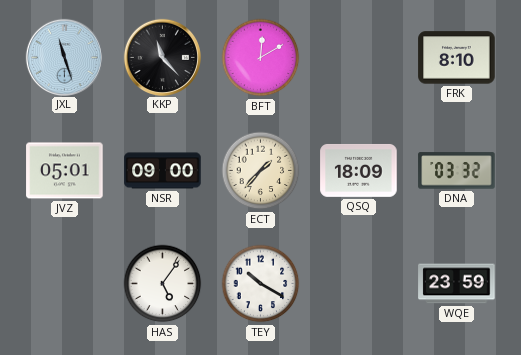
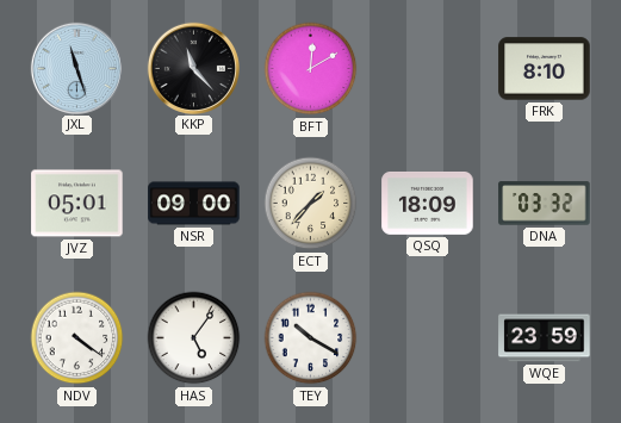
NDV: none -> 4:21
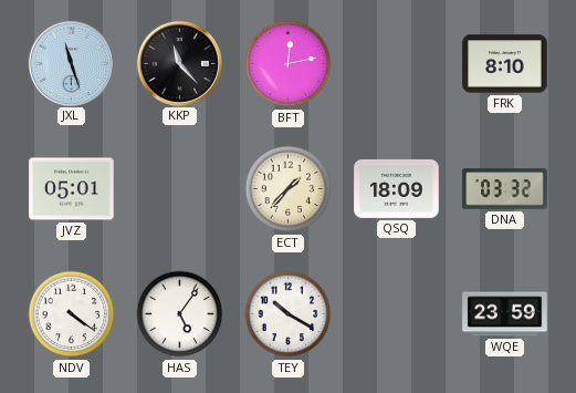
BFT: 12:10 -> 12:13
NSR: 09:00 -> none
